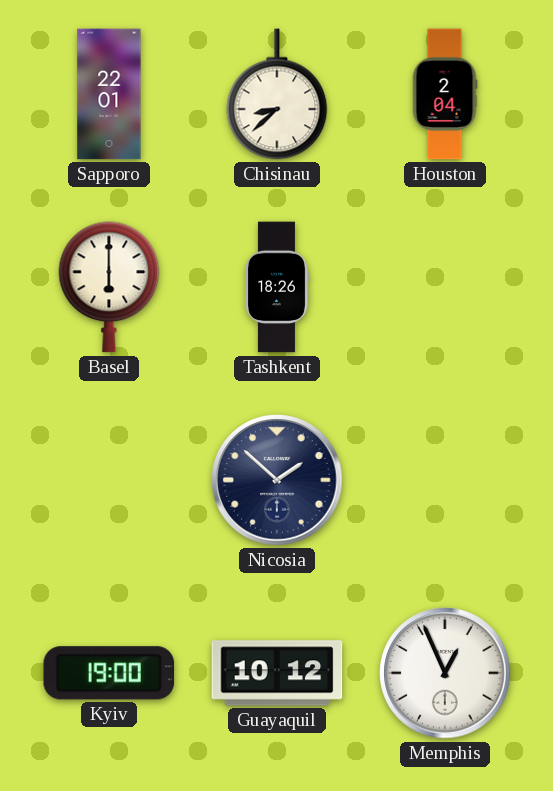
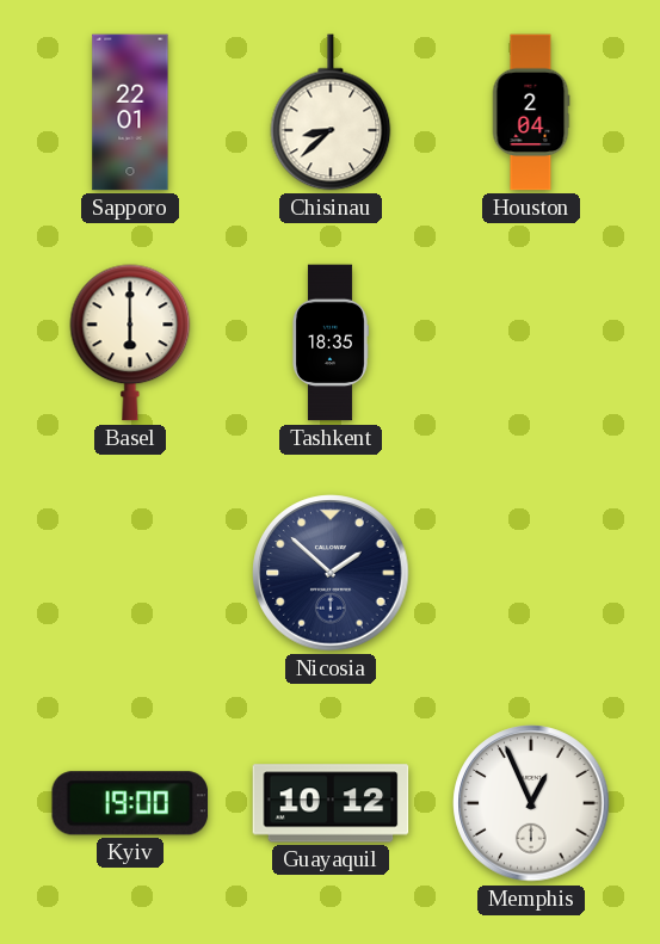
Tashkent: 18:26 -> 18:35
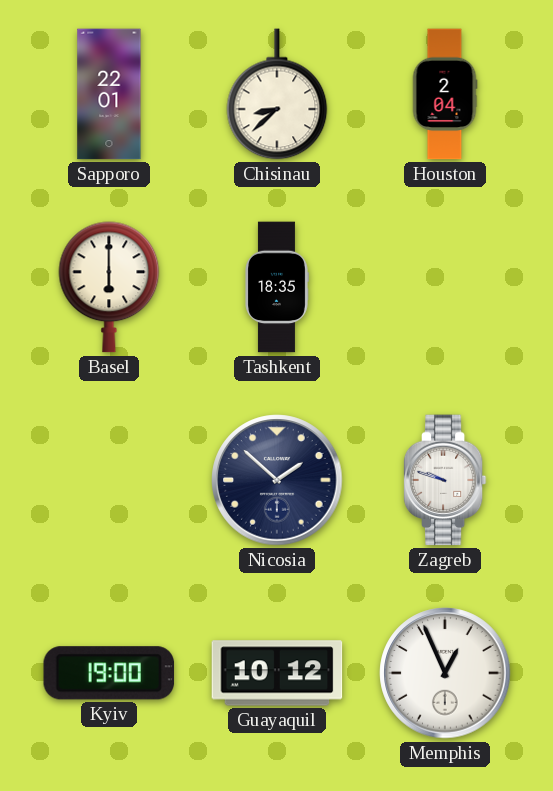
Zagreb: none -> 9:48
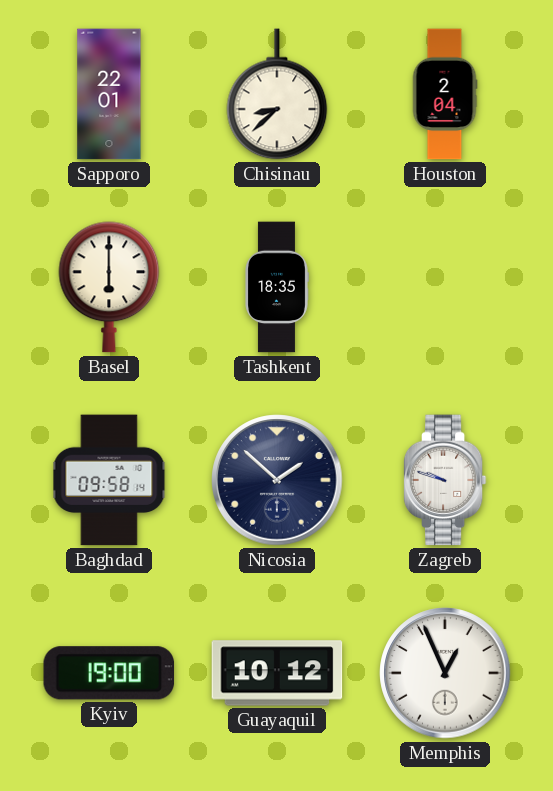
Baghdad: none -> 09:58
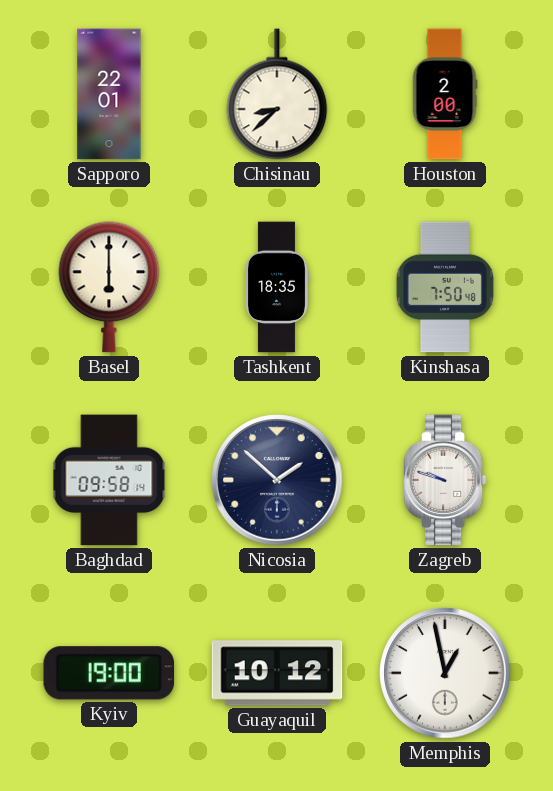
Houston: 2:04 -> 2:00
Kinshasa: none -> 7:50
Memphis: 12:56 -> 12:58
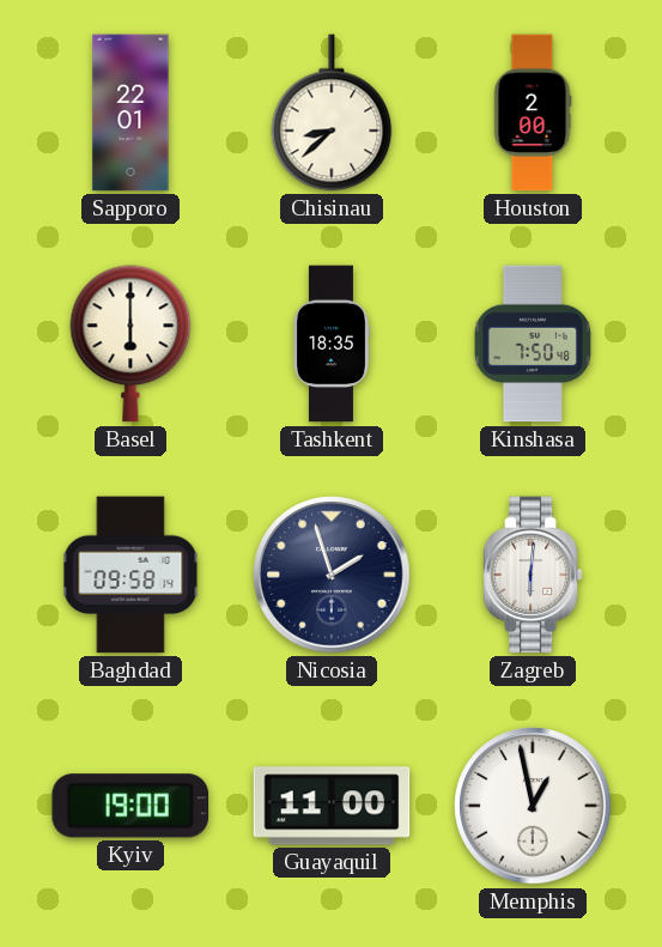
Nicosia: 1:52 -> 1:57
Zagreb: 9:48 -> 6:01
Guayaquil: 10:12 -> 11:00
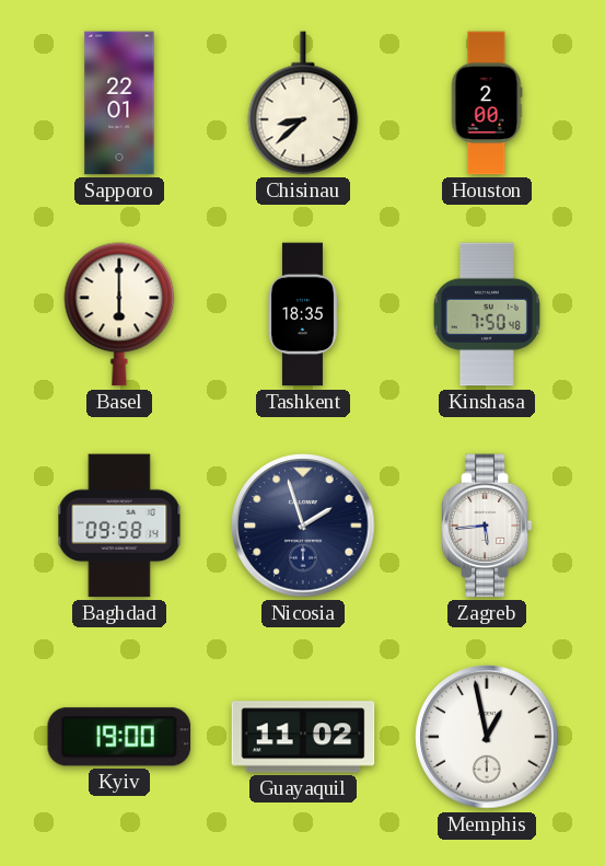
Zagreb: 6:01 -> 5:44
Guayaquil: 11:00 -> 11:02
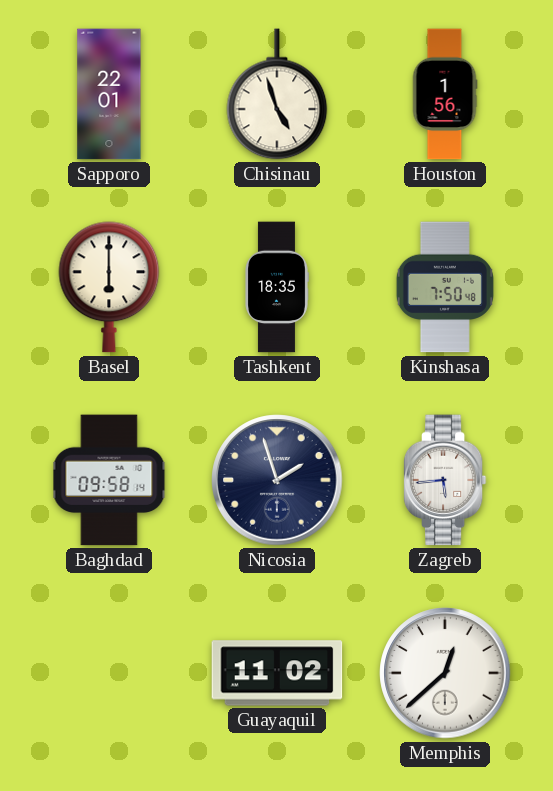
Chisinau: 8:38 -> 4:57
Houston: 2:00 -> 1:56
Kyiv: 19:00 -> none
Memphis: 12:58 -> 12:38
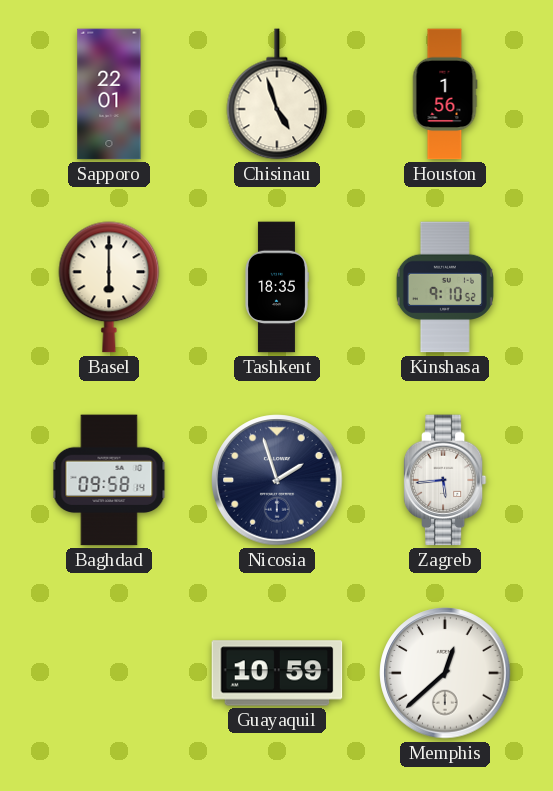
Kinshasa: 7:50 -> 9:10
Guayaquil: 11:02 -> 10:59
